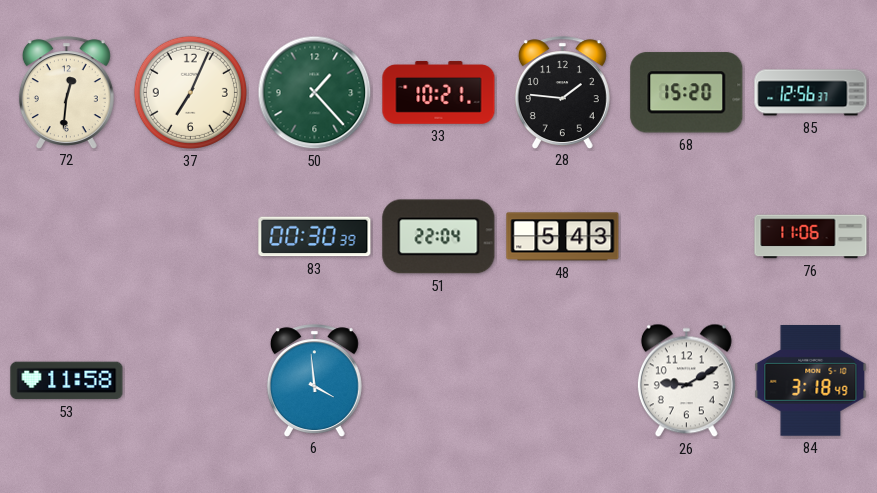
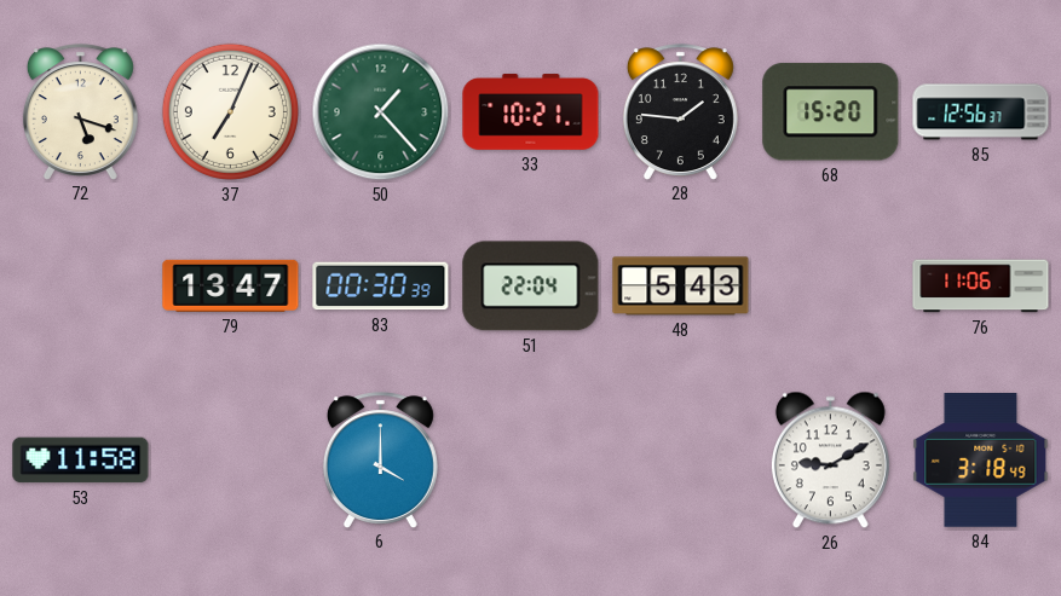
72: 12:31 -> 5:18
79: none -> 13:47
6: 3:59 -> 4:00
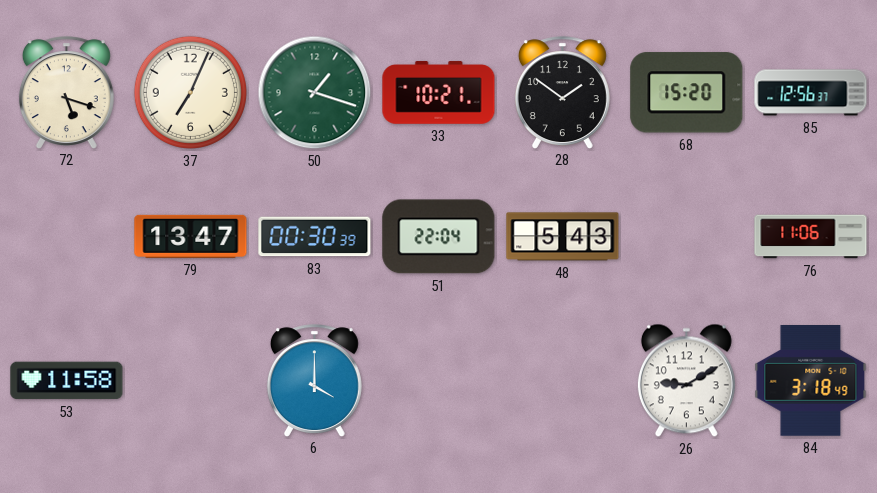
50: 1:23 -> 1:18
28: 1:46 -> 1:51
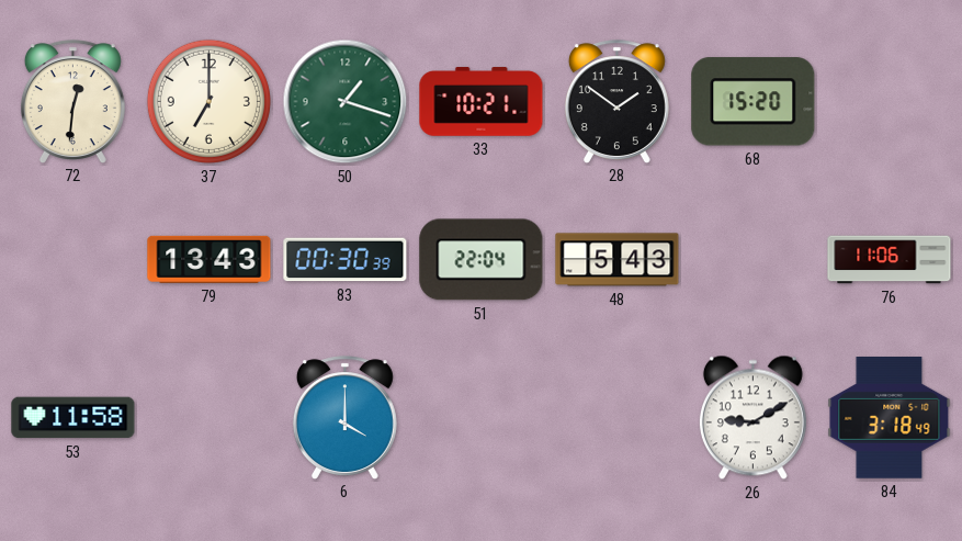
72: 5:18 -> 12:31
37: 7:04 -> 7:00
85: 12:56 -> none
79: 13:47 -> 13:43
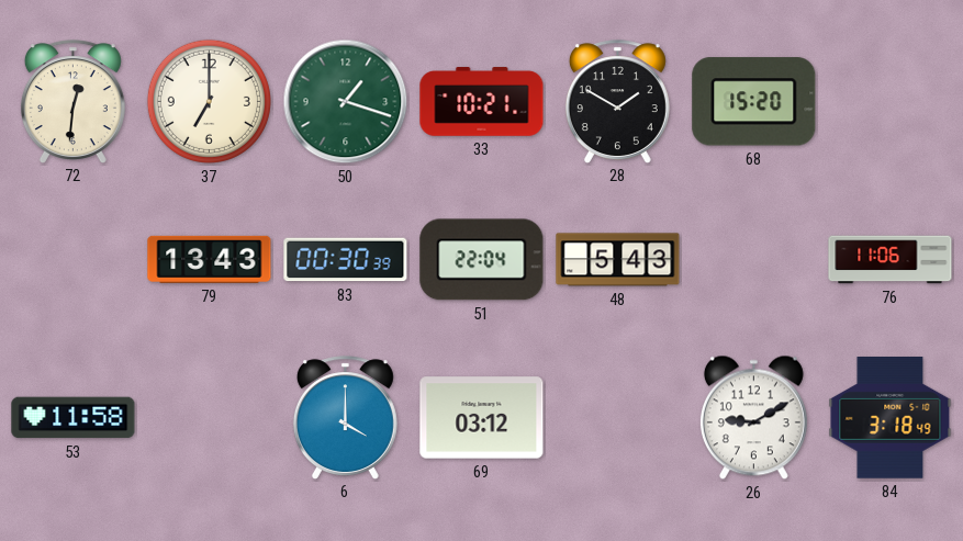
28: 1:51 -> 1:50
69: none -> 03:12
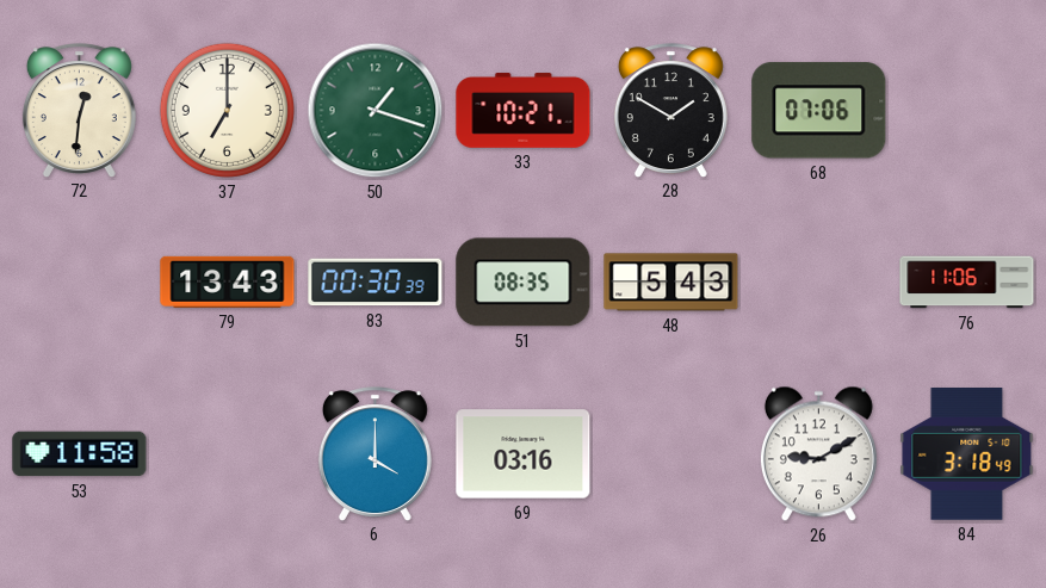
68: 15:20 -> 07:06
51: 22:04 -> 08:35
69: 03:12 -> 03:16
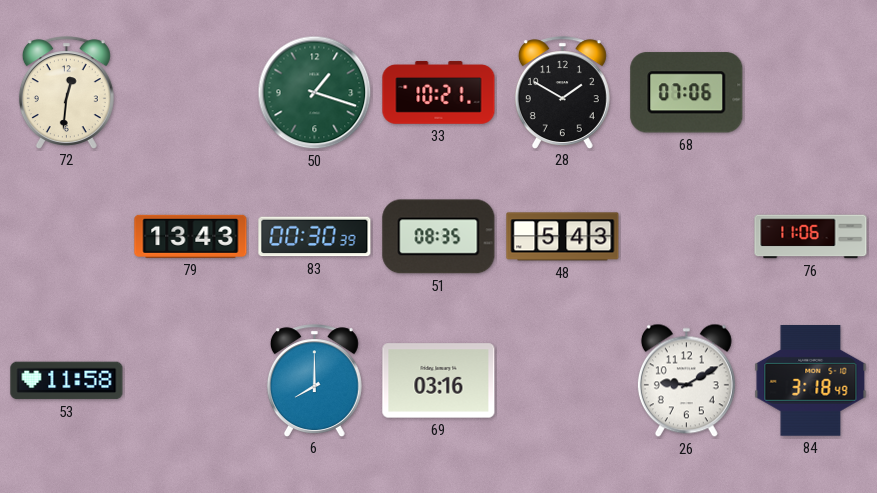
37: 7:00 -> none
6: 4:00 -> 8:00
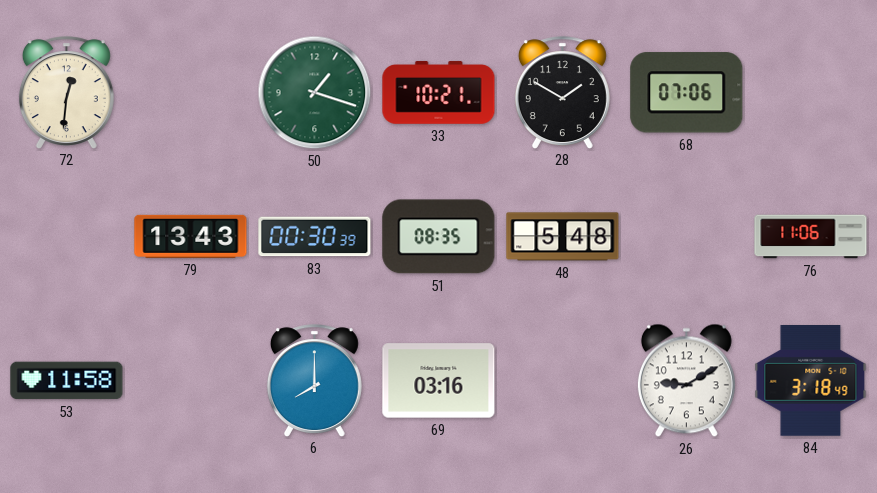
48: 5:43 -> 5:48
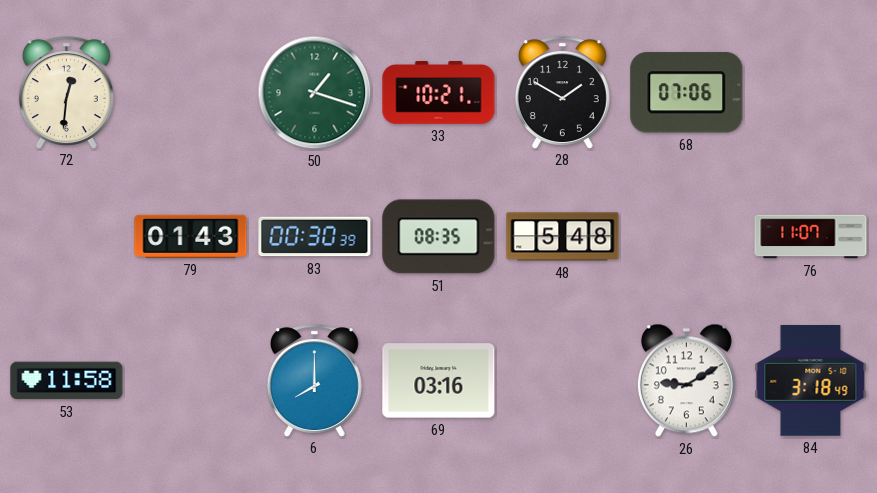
79: 13:43 -> 01:43
76: 11:06 -> 11:07
